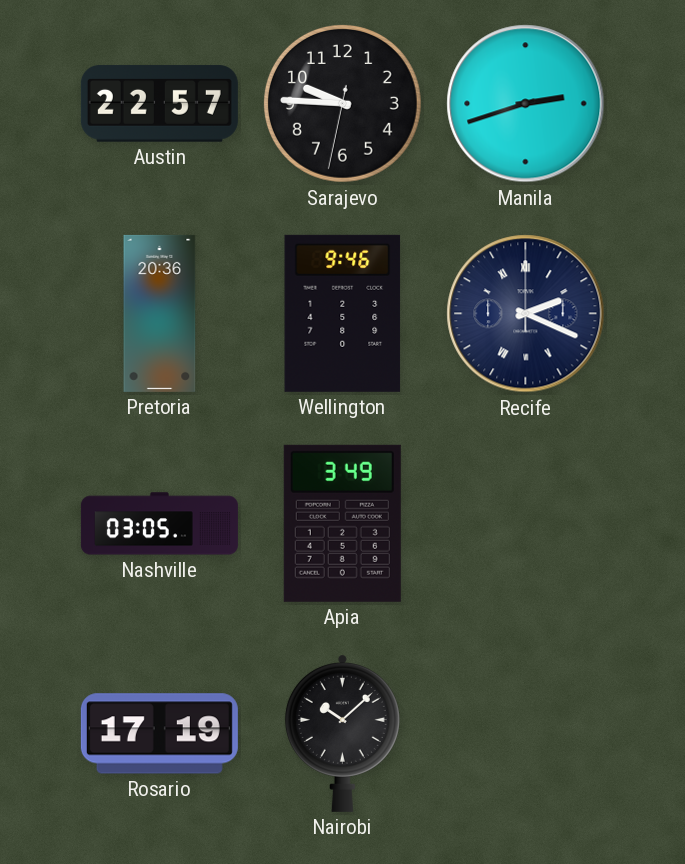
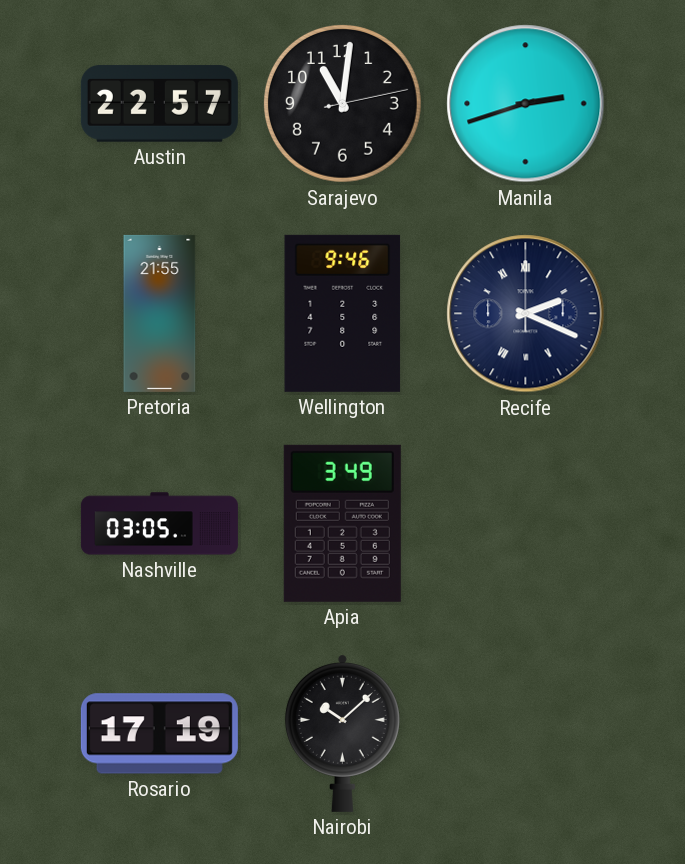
Sarajevo: 9:45 -> 11:01
Pretoria: 20:36 -> 21:55
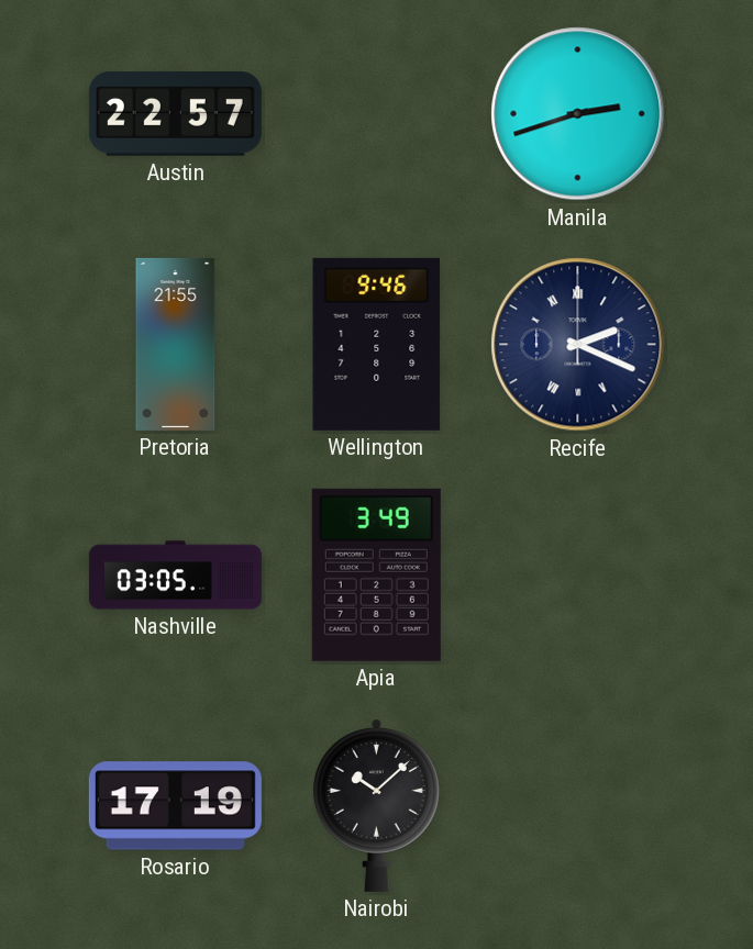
Sarajevo: 11:01 -> none
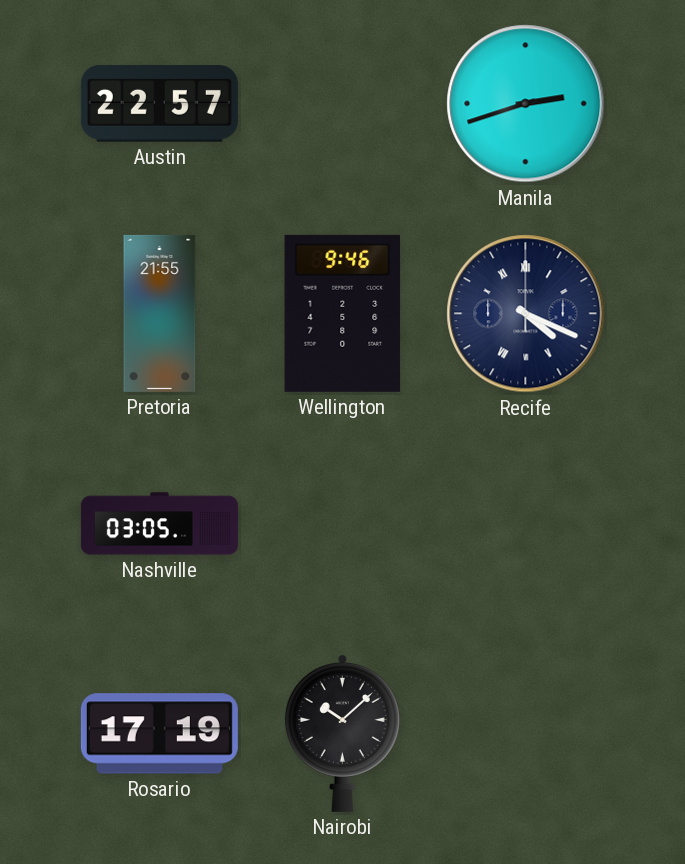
Recife: 2:19 -> 4:19
Apia: 3:49 -> none
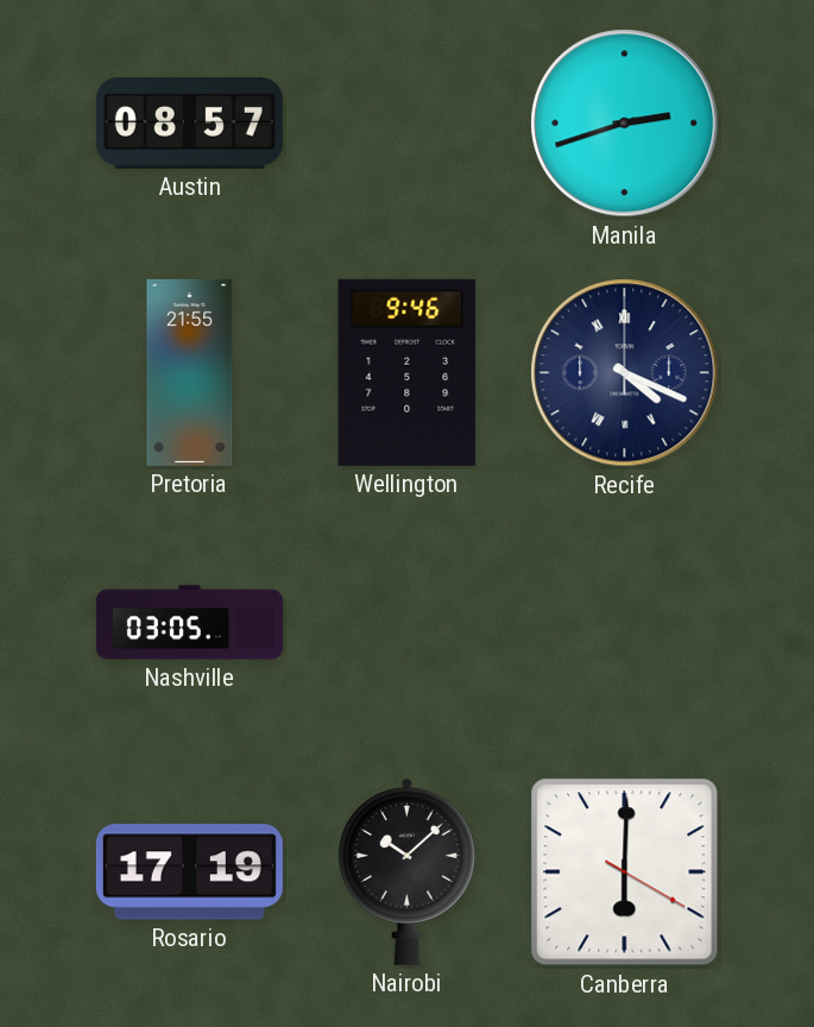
Austin: 22:57 -> 08:57
Canberra: none -> 6:00
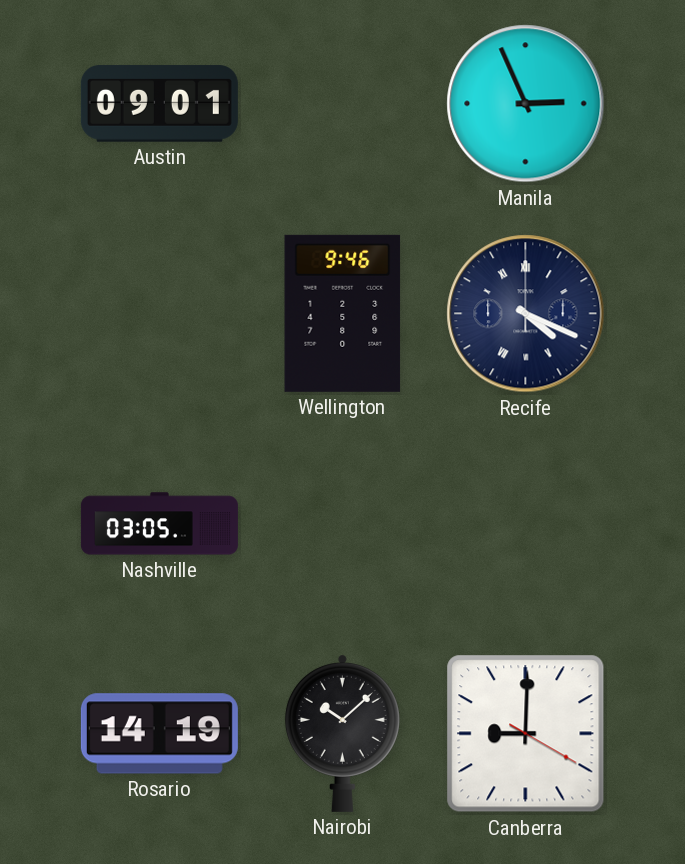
Austin: 08:57 -> 09:01
Manila: 2:42 -> 2:56
Pretoria: 21:55 -> none
Rosario: 17:19 -> 14:19
Canberra: 6:00 -> 9:00
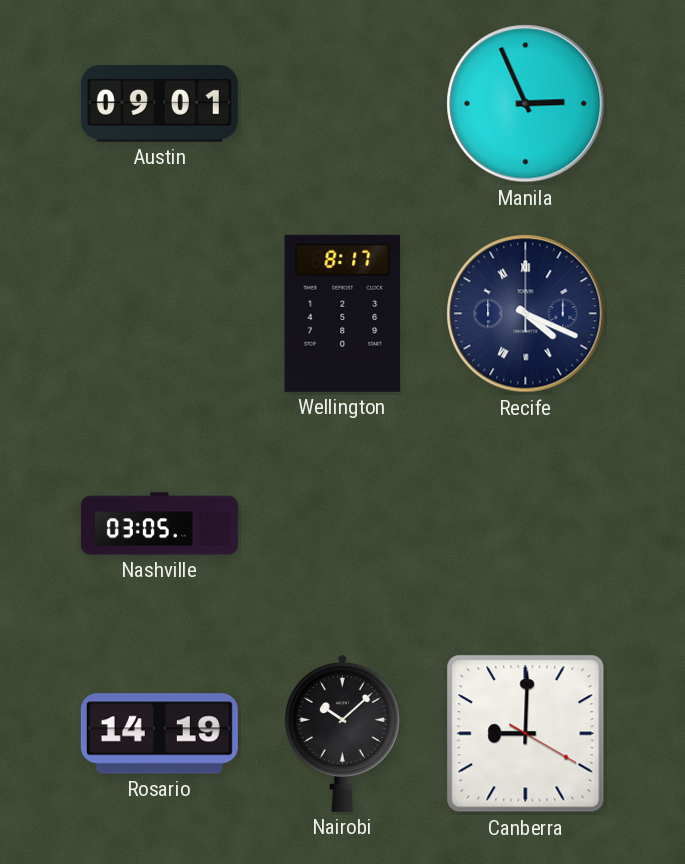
Wellington: 9:46 -> 8:17
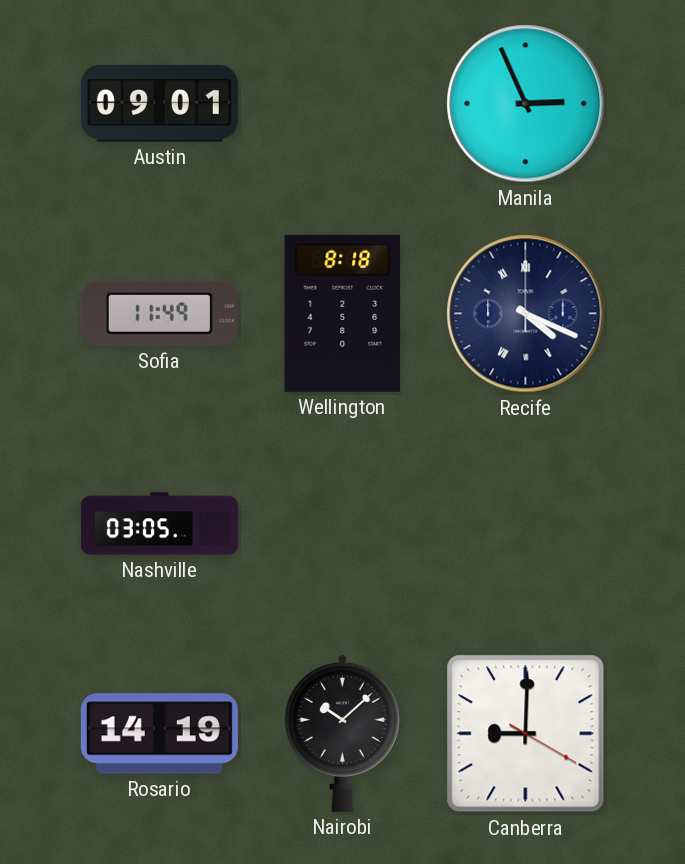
Sofia: none -> 11:49
Wellington: 8:17 -> 8:18
